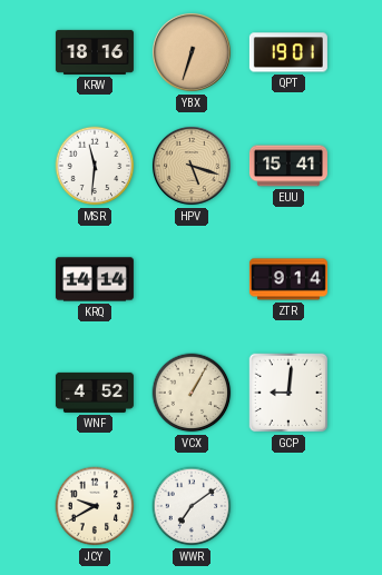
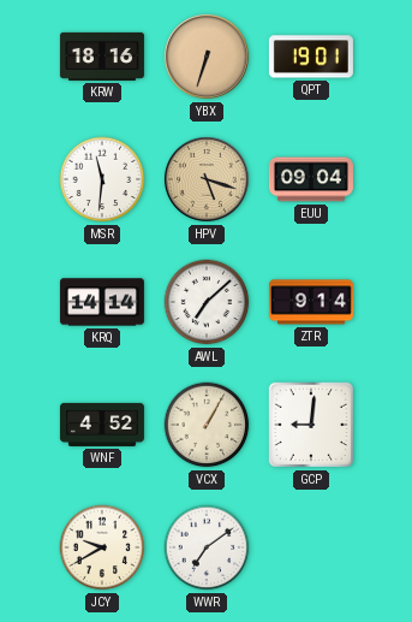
EUU: 15:41 -> 09:04
AWL: none -> 7:08
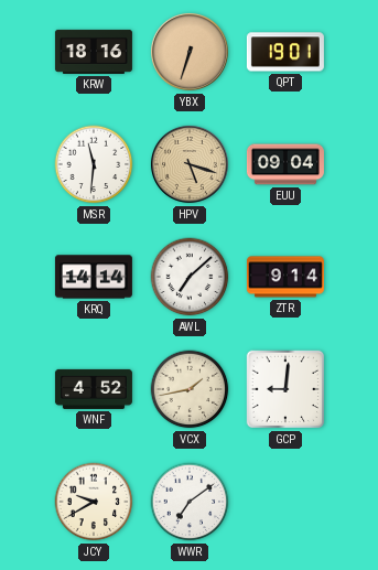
VCX: 1:05 -> 1:43
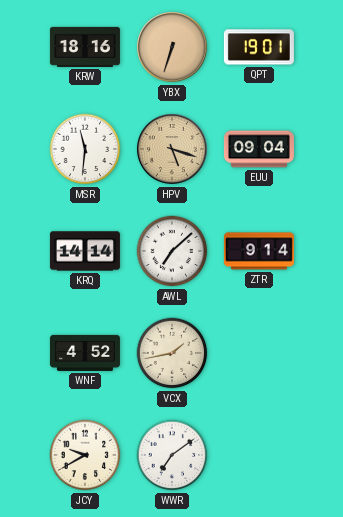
GCP: 9:01 -> none
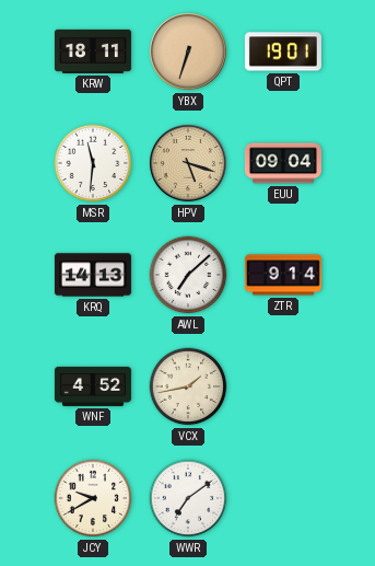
KRW: 18:16 -> 18:11
KRQ: 14:14 -> 14:13
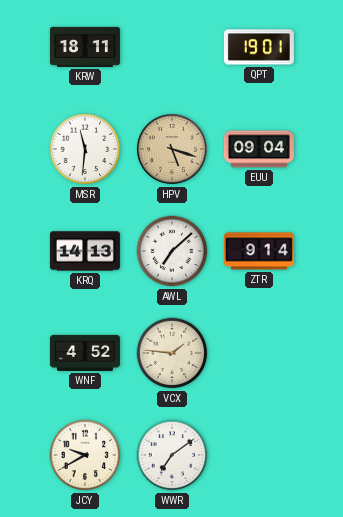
YBX: 6:33 -> none
VCX: 1:43 -> 1:46
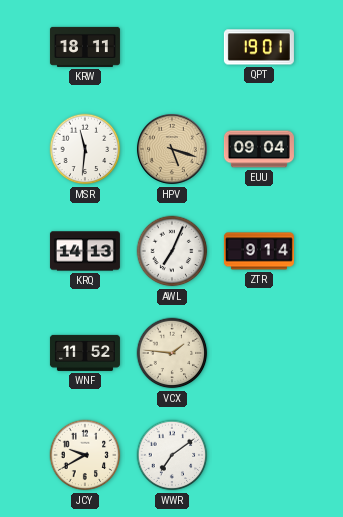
AWL: 7:08 -> 7:04
WNF: 4:52 -> 11:52
